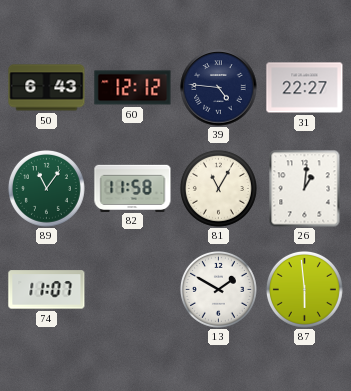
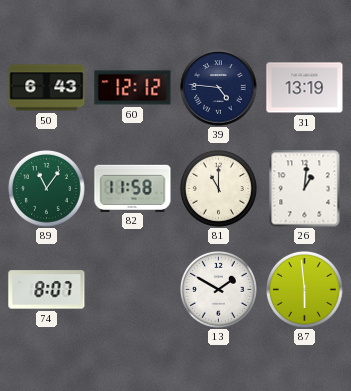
31: 22:27 -> 13:19
81: 11:05 -> 11:00
74: 11:07 -> 8:07
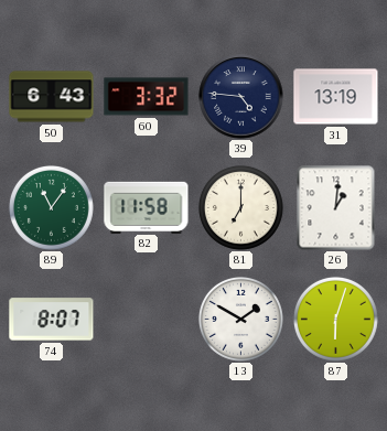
60: 12:12 -> 3:32
81: 11:00 -> 7:00
87: 5:59 -> 6:03
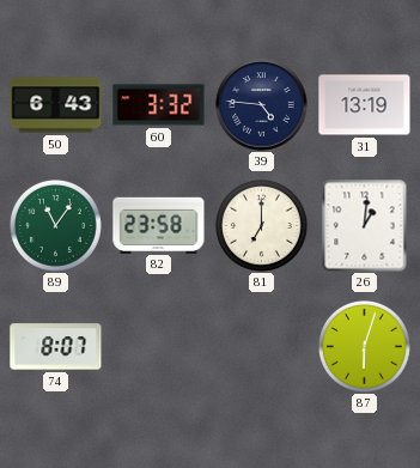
82: 11:58 -> 23:58
13: 1:50 -> none
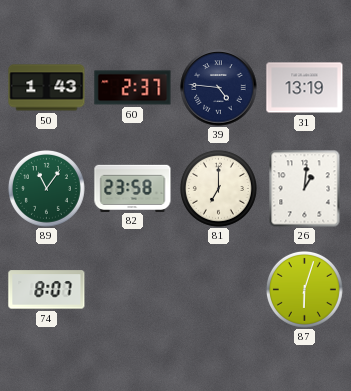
50: 6:43 -> 1:43
60: 3:32 -> 2:37
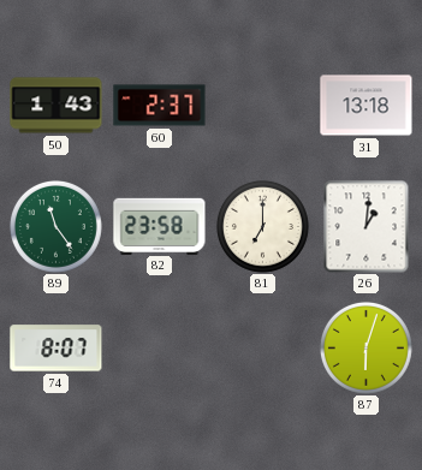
39: 4:46 -> none
31: 13:19 -> 13:18
89: 11:06 -> 11:24
